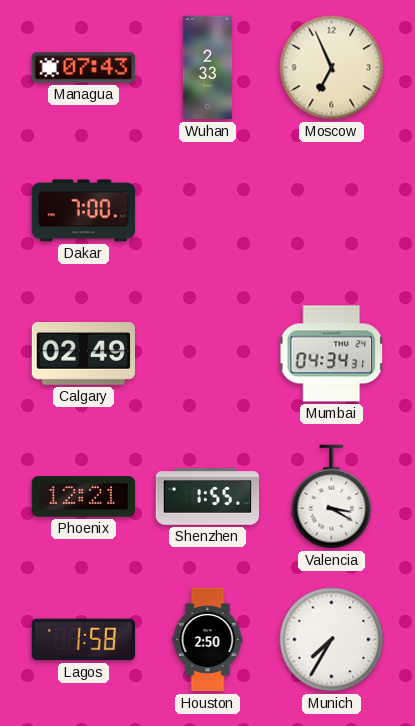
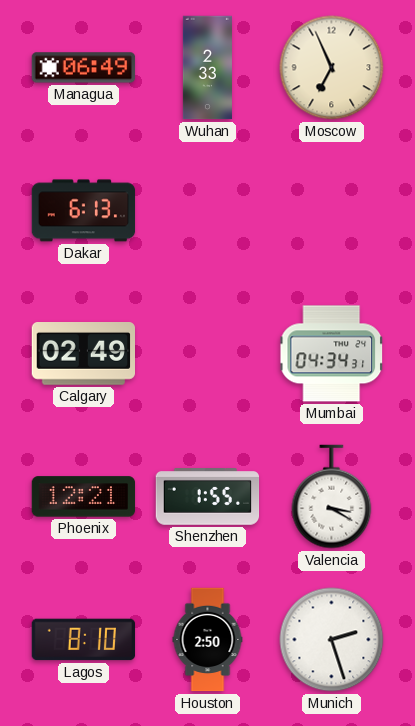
Managua: 07:43 -> 06:49
Dakar: 7:00 -> 6:13
Lagos: 1:58 -> 8:10
Munich: 7:35 -> 2:27
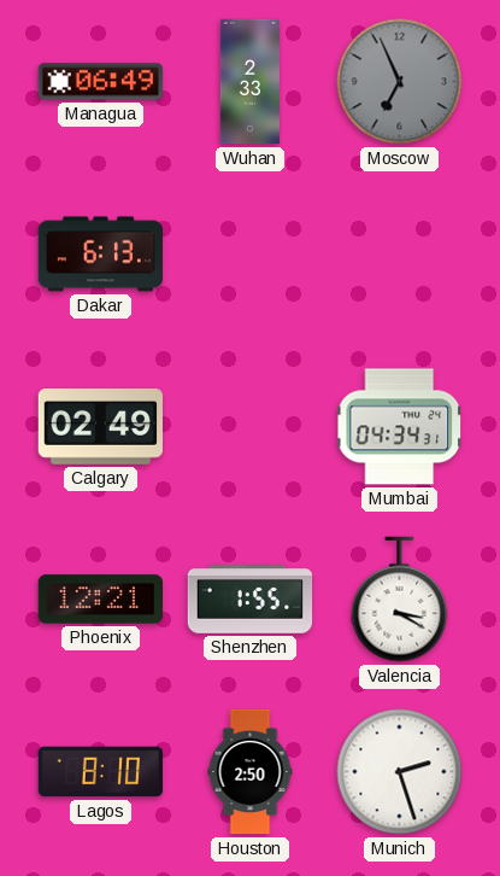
Moscow dial: cream -> grey
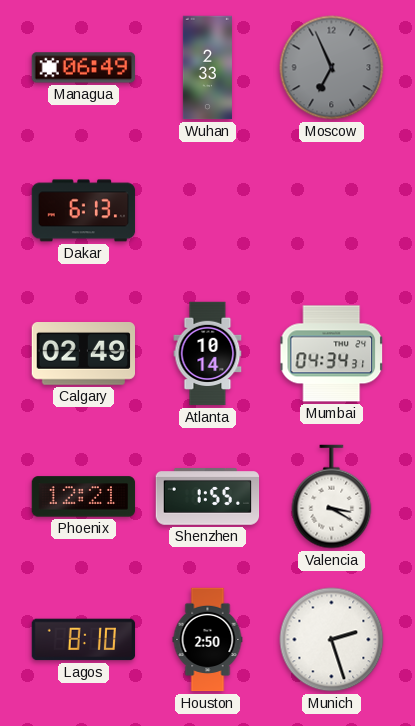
Atlanta: none -> 10:14
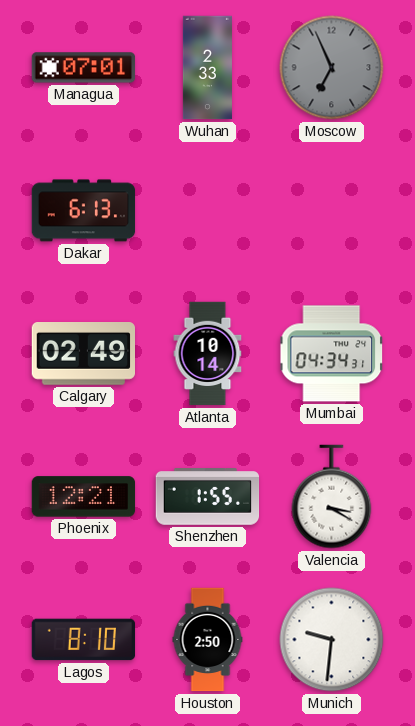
Managua: 06:49 -> 07:01
Munich: 2:27 -> 9:31
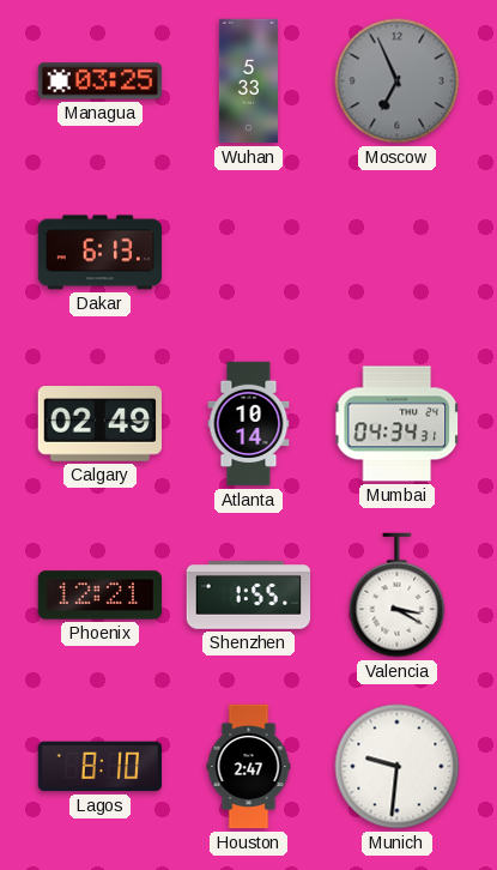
Managua: 07:01 -> 03:25
Wuhan: 2:33 -> 5:33
Houston: 2:50 -> 2:47
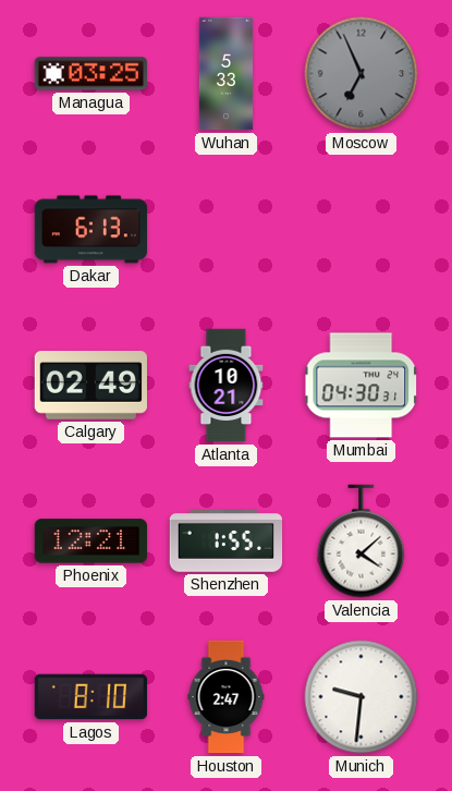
Atlanta: 10:14 -> 10:21
Mumbai: 04:34 -> 04:30
Valencia: 3:20 -> 4:08
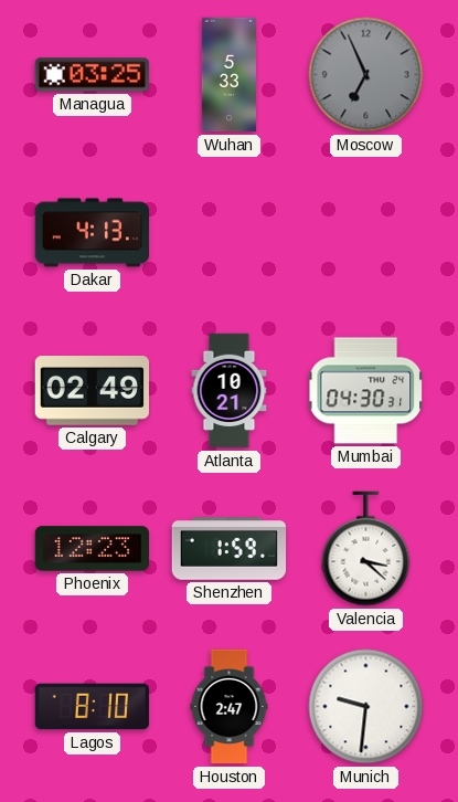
Dakar: 6:13 -> 4:13
Phoenix: 12:21 -> 12:23
Shenzhen: 1:55 -> 1:59
Valencia: 4:08 -> 3:22
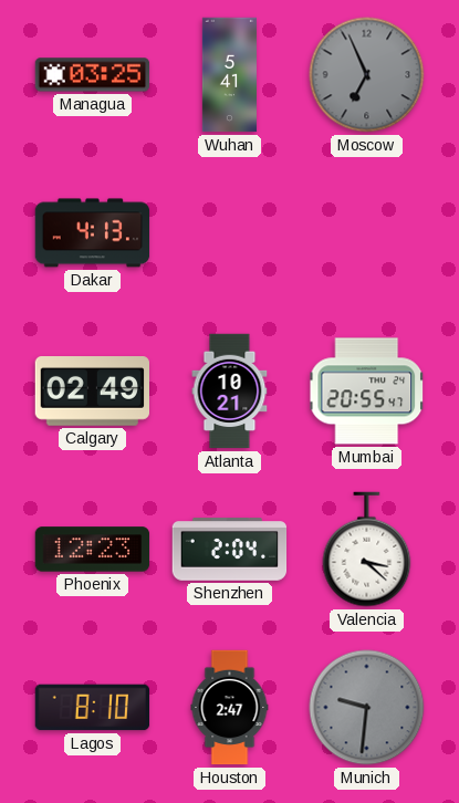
Wuhan: 5:33 -> 5:41
Mumbai: 04:30 -> 20:55
Shenzhen: 1:59 -> 2:04
Munich dial: white -> grey
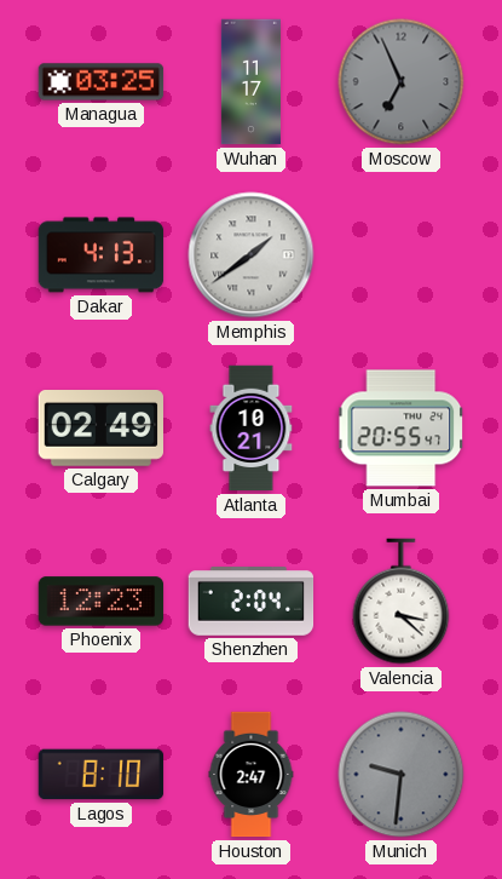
Wuhan: 5:41 -> 11:17
Memphis: none -> 1:39
